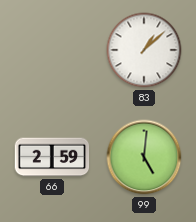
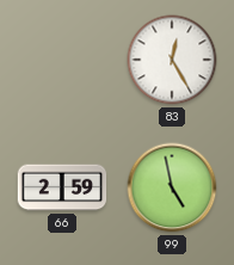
83: 1:08 -> 12:25
99: 5:01 -> 4:58
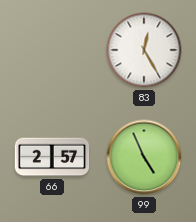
66: 2:59 -> 2:57
99: 4:58 -> 4:56
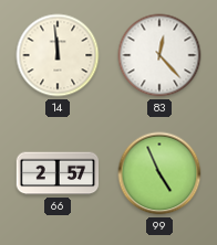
14: none -> 11:59
83: 12:25 -> 12:23
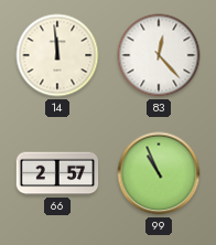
99: 4:56 -> 10:56
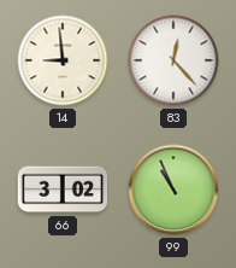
14: 11:59 -> 8:59
66: 2:57 -> 3:02
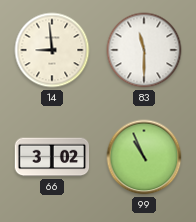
83: 12:23 -> 11:30
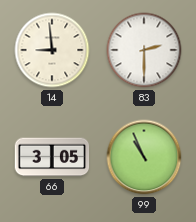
83: 11:30 -> 2:30
66: 3:02 -> 3:05
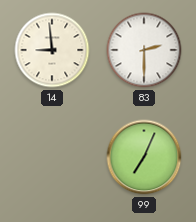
66: 3:05 -> none
99: 10:56 -> 7:04
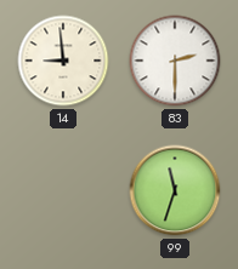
99: 7:04 -> 11:33
